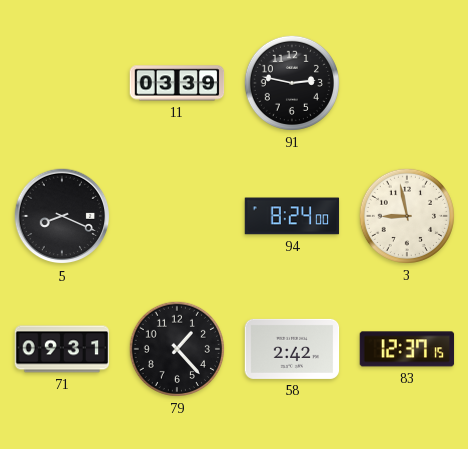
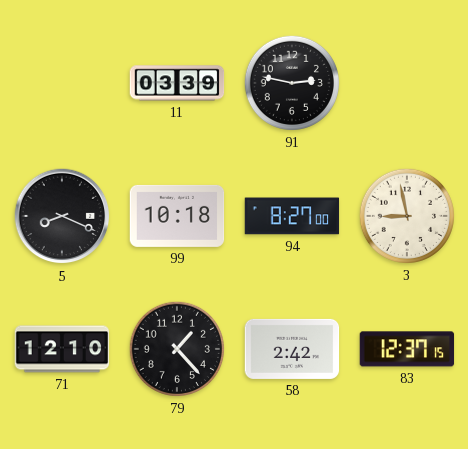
99: none -> 10:18
94: 8:24 -> 8:27
71: 09:31 -> 12:10
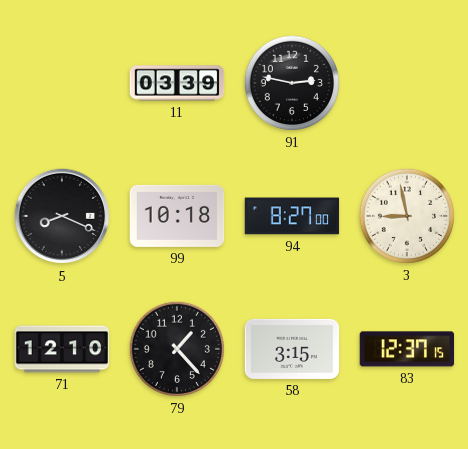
58: 2:42 -> 3:15
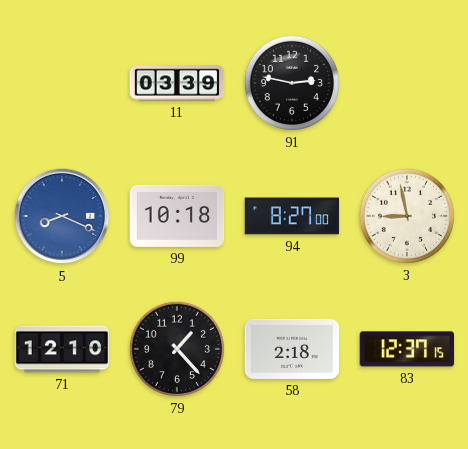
5 dial: black -> blue
58: 3:15 -> 2:18
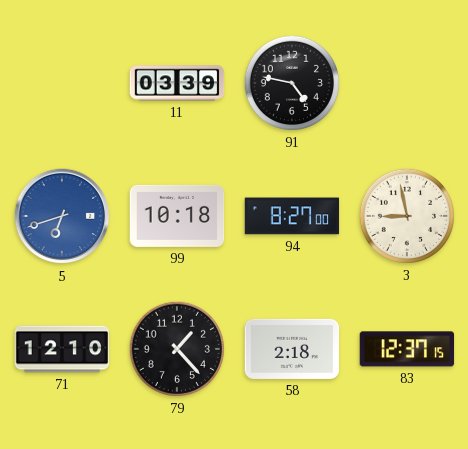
91: 2:47 -> 4:47
5: 8:19 -> 6:42
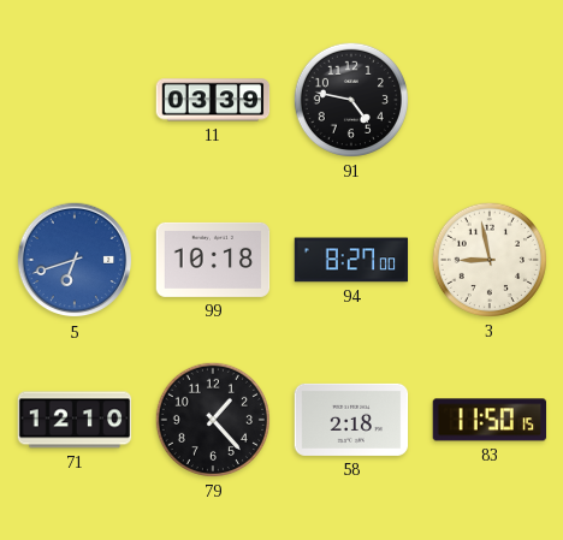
83: 12:37 -> 11:50
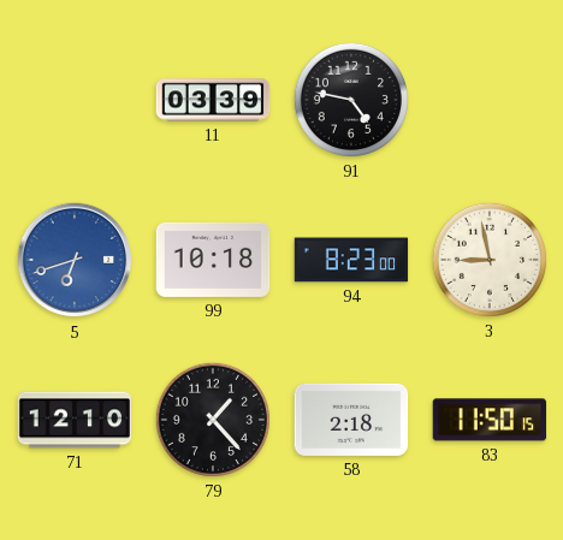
94: 8:27 -> 8:23
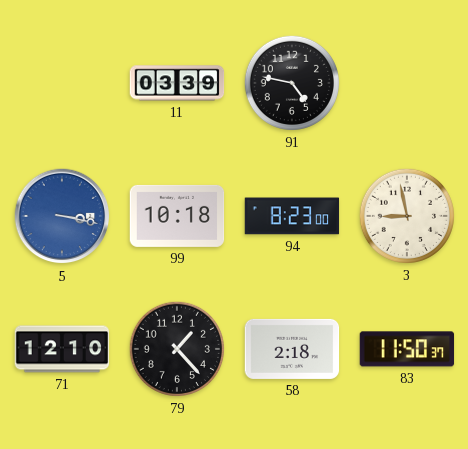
5: 6:42 -> 3:17
83: 11:50:15 -> 11:50:37
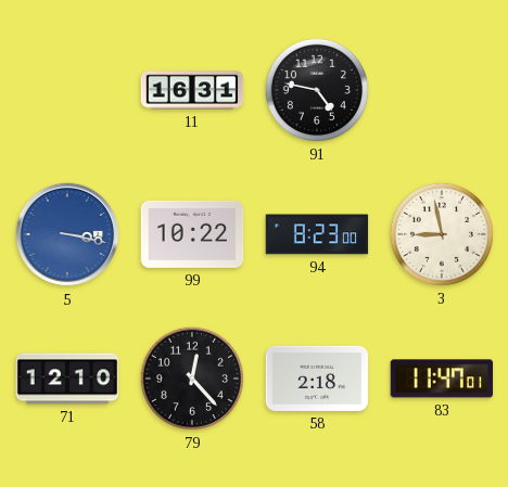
11: 03:39 -> 16:31
99: 10:18 -> 10:22
79: 1:23 -> 12:23
83: 11:50 -> 11:47
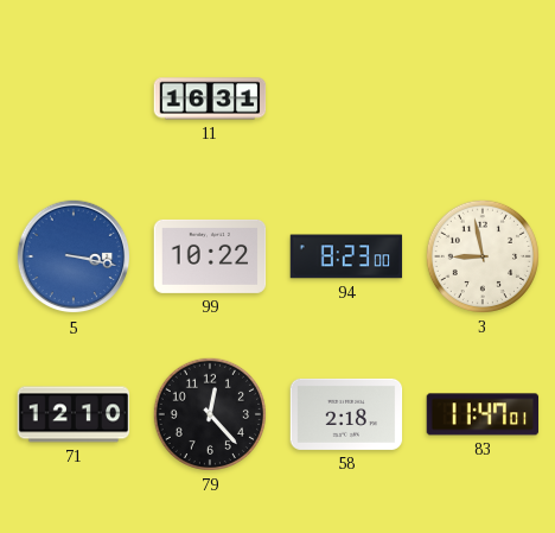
91: 4:47 -> none
